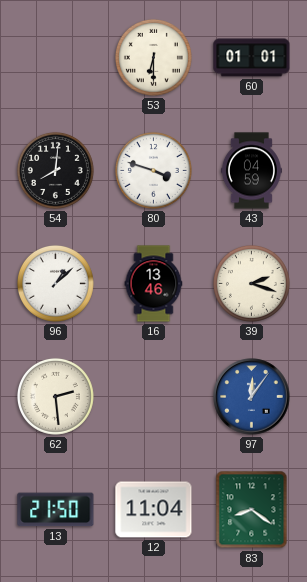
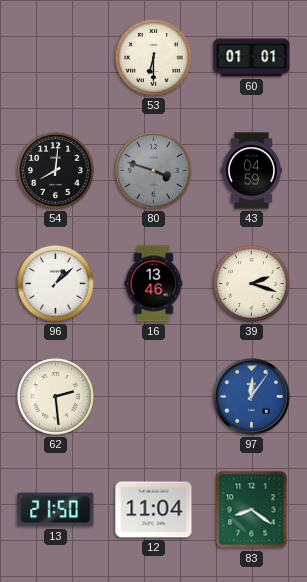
80 dial: white -> grey
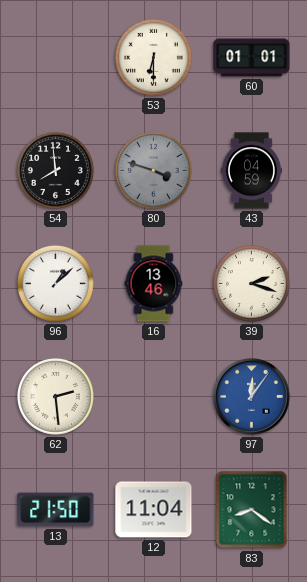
54: 8:01 -> 7:59
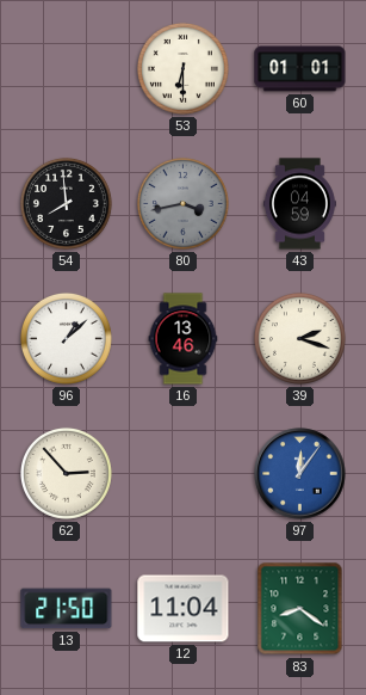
80: 3:48 -> 3:43
62: 2:29 -> 2:53
